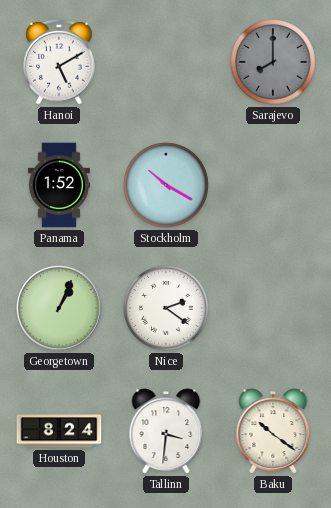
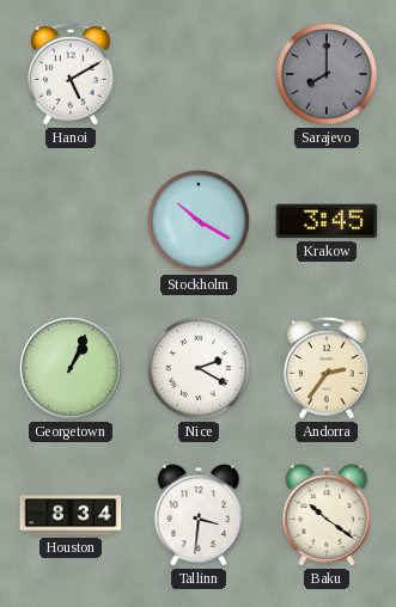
Panama: 1:52 -> none
Krakow: none -> 3:45
Nice: 2:21 -> 2:20
Andorra: none -> 2:36
Houston: 8:24 -> 8:34
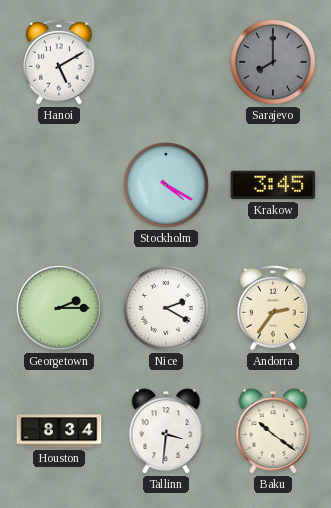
Stockholm: 10:20 -> 4:20
Georgetown: 1:04 -> 2:15
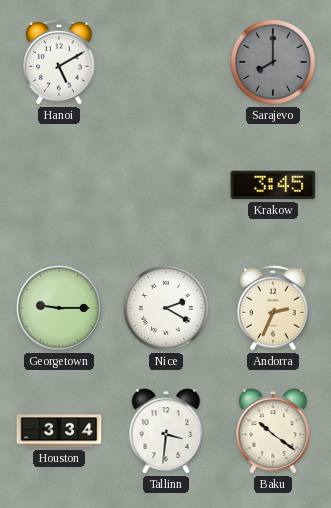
Stockholm: 4:20 -> none
Georgetown: 2:15 -> 9:15
Andorra: 2:36 -> 2:34
Houston: 8:34 -> 3:34
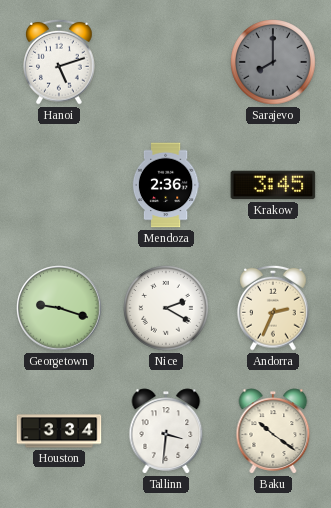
Hanoi: 5:10 -> 5:12
Mendoza: none -> 2:36
Georgetown: 9:15 -> 9:18
